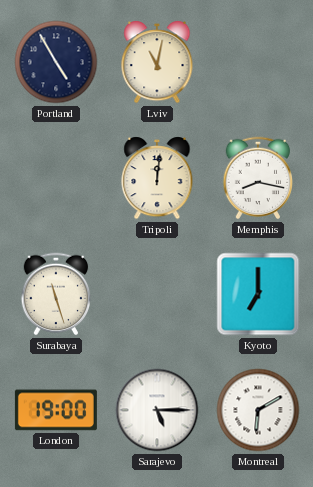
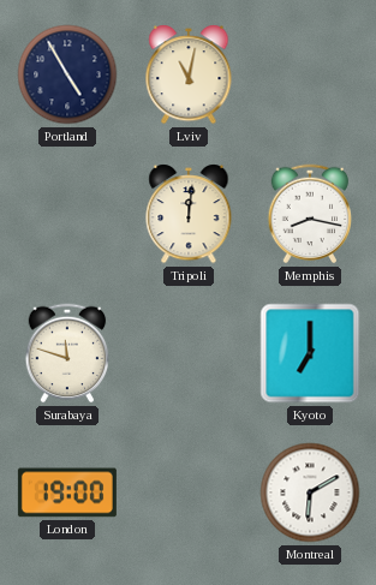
Surabaya: 11:27 -> 11:48
Sarajevo: 5:15 -> none
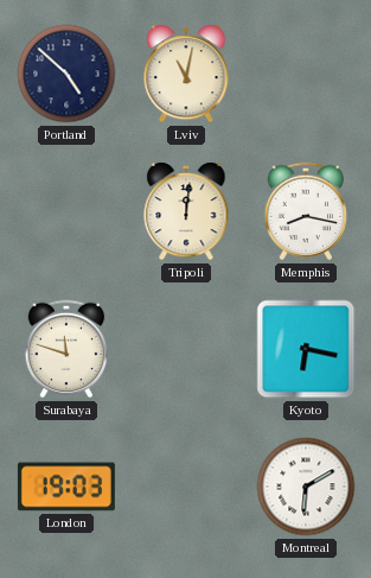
Portland: 4:55 -> 4:52
Kyoto: 7:00 -> 6:17
London: 19:00 -> 19:03
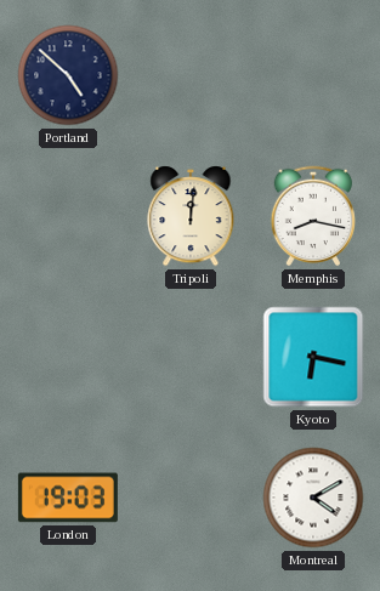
Lviv: 11:02 -> none
Surabaya: 11:48 -> none
Montreal: 6:10 -> 4:10
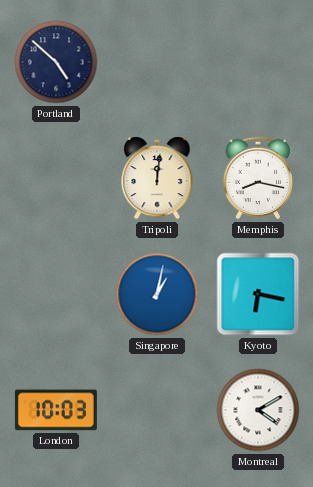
Singapore: none -> 1:02
London: 19:03 -> 10:03
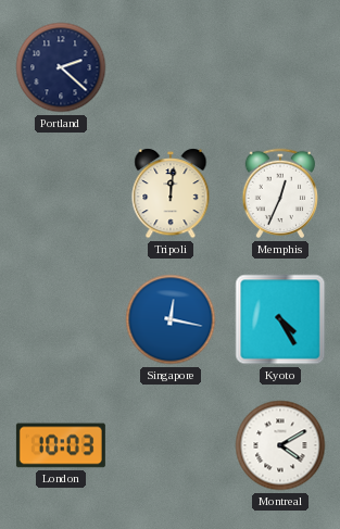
Portland: 4:52 -> 2:22
Memphis: 8:17 -> 12:34
Singapore: 1:02 -> 12:17
Kyoto: 6:17 -> 4:25
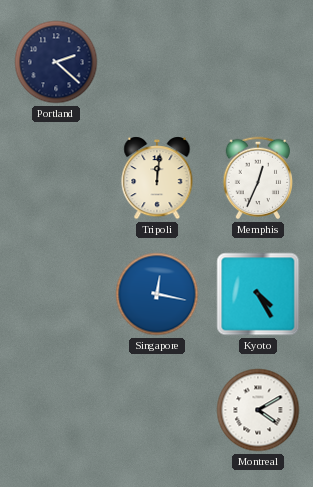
London: 10:03 -> none
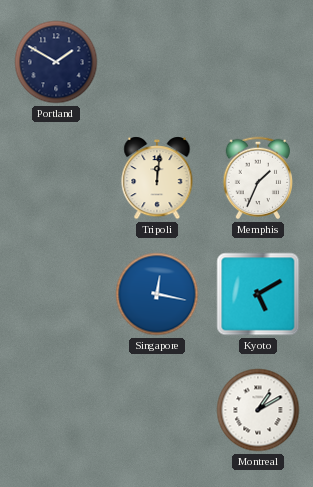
Portland: 2:22 -> 1:50
Memphis: 12:34 -> 1:34
Kyoto: 4:25 -> 5:10
Montreal: 4:10 -> 1:10
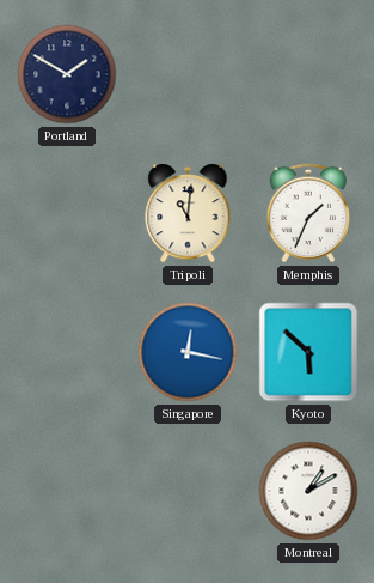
Tripoli: 12:01 -> 11:01
Kyoto: 5:10 -> 5:52
